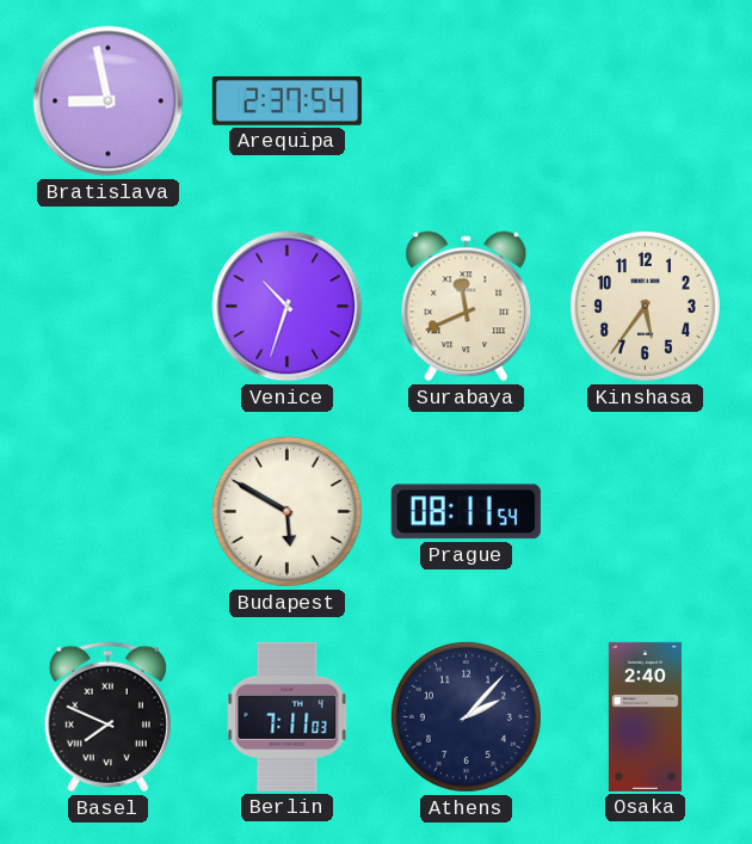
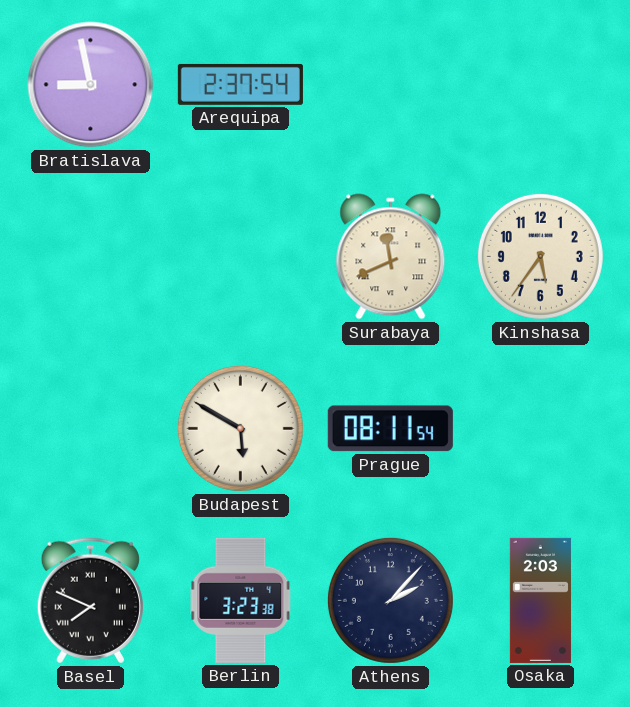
Venice: 10:33 -> none
Berlin: 7:11 -> 3:23
Osaka: 2:40 -> 2:03
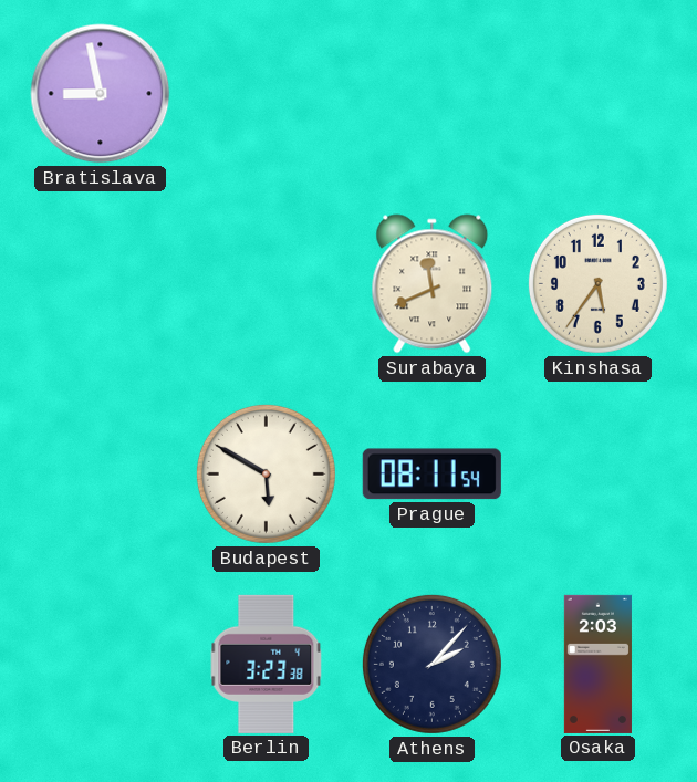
Arequipa: 2:37 -> none
Basel: 7:49 -> none
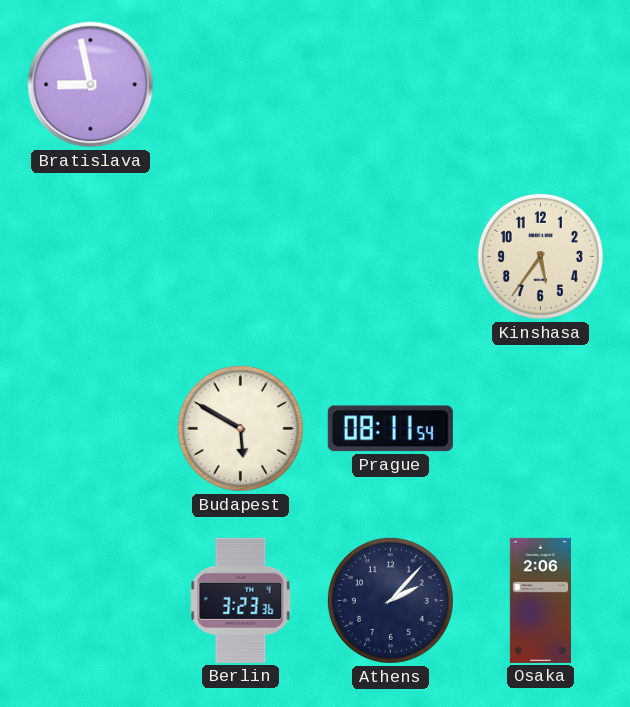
Surabaya: 11:41 -> none
Berlin: 3:23:38 -> 3:23:36
Osaka: 2:03 -> 2:06
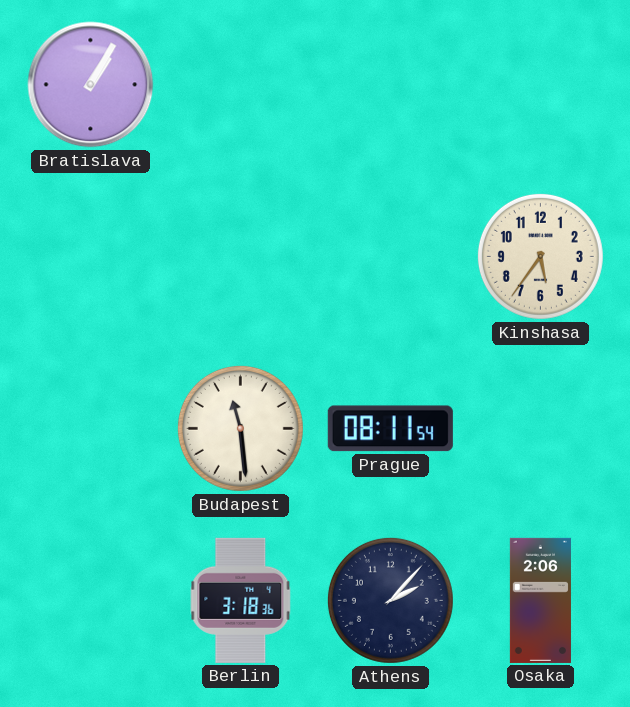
Bratislava: 8:58 -> 1:05
Budapest: 5:50 -> 11:29
Berlin: 3:23 -> 3:18
